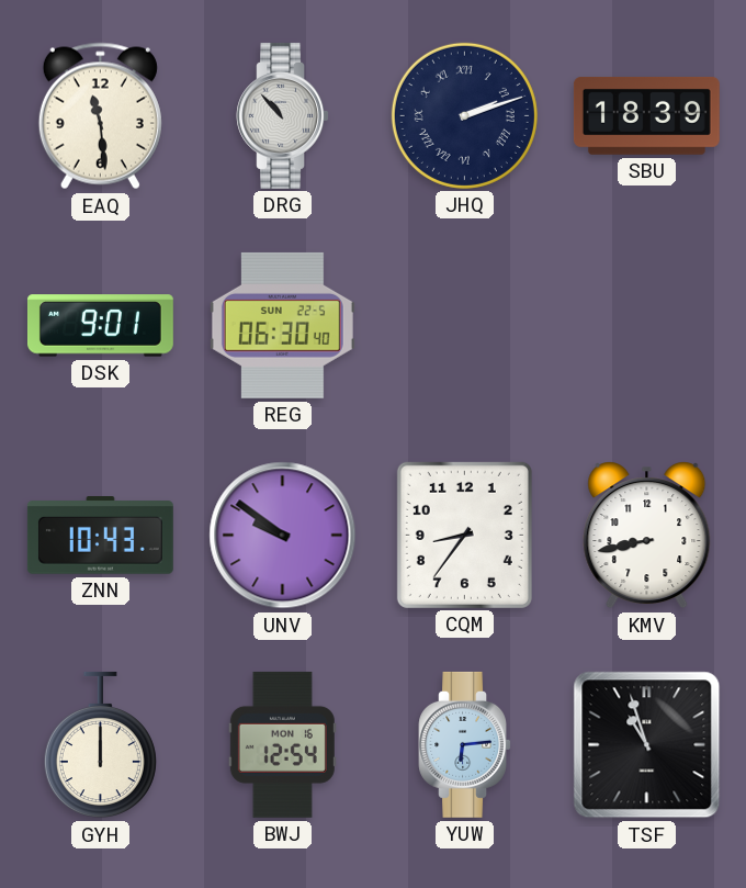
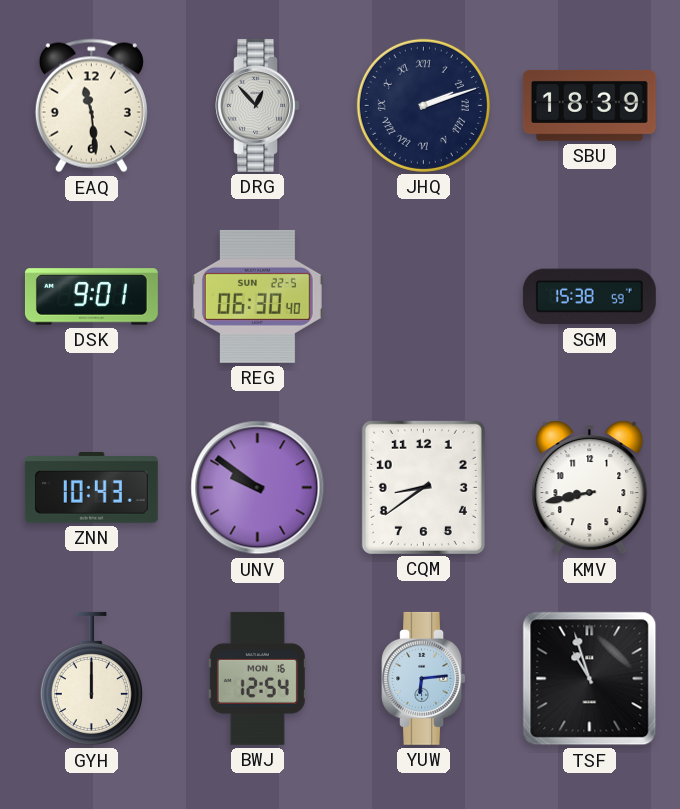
DRG: 10:53 -> 12:53
SGM: none -> 15:38
CQM: 8:36 -> 8:39
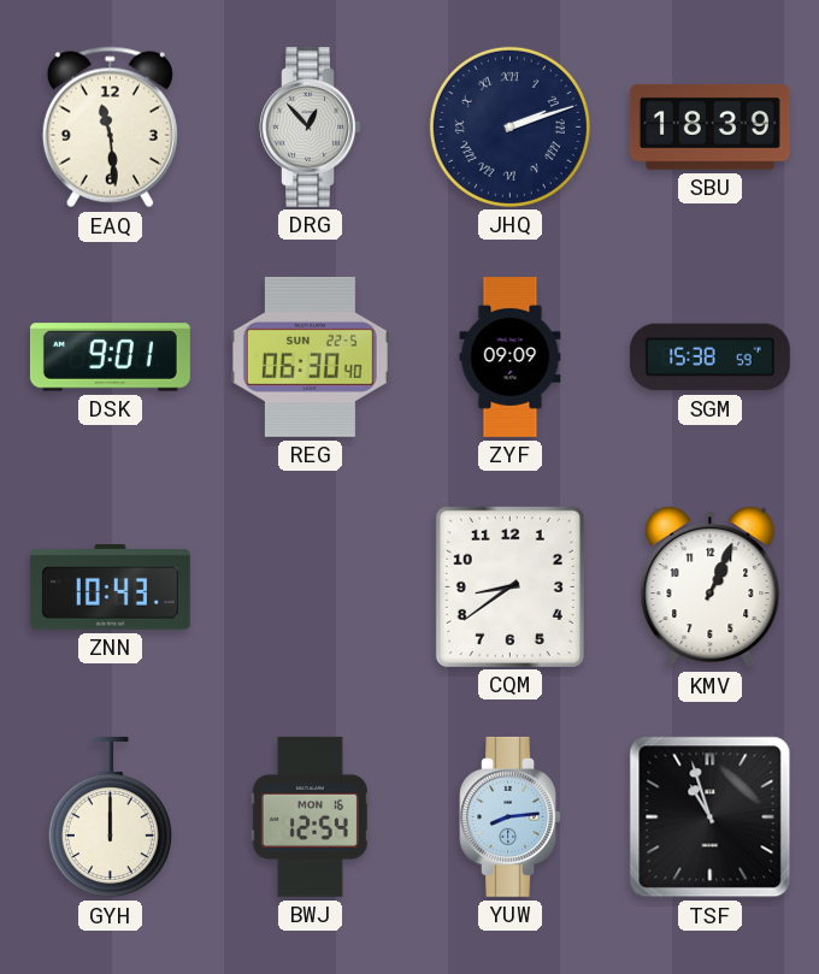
ZYF: none -> 09:09
UNV: 9:51 -> none
KMV: 8:43 -> 1:04
YUW: 6:14 -> 8:14
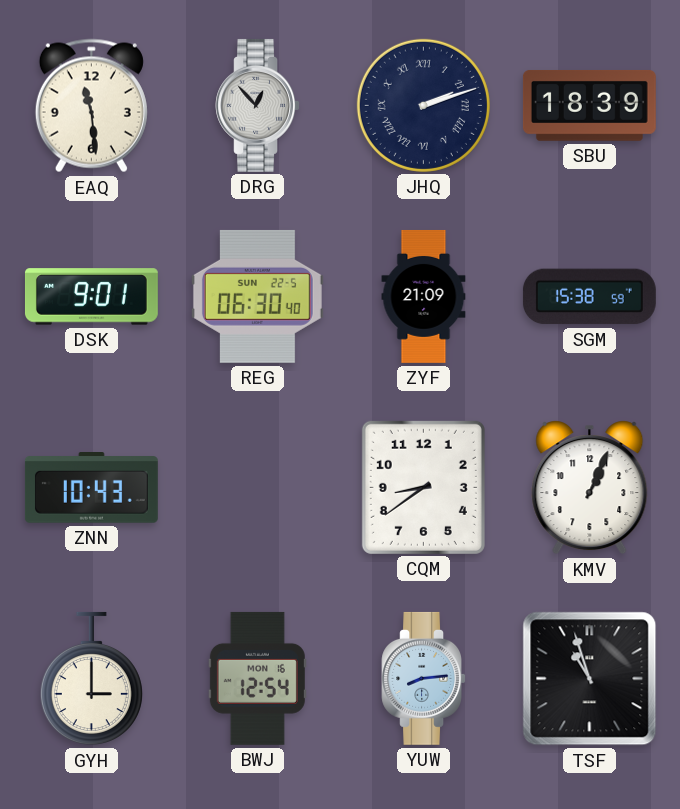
ZYF: 09:09 -> 21:09
GYH: 12:00 -> 3:00
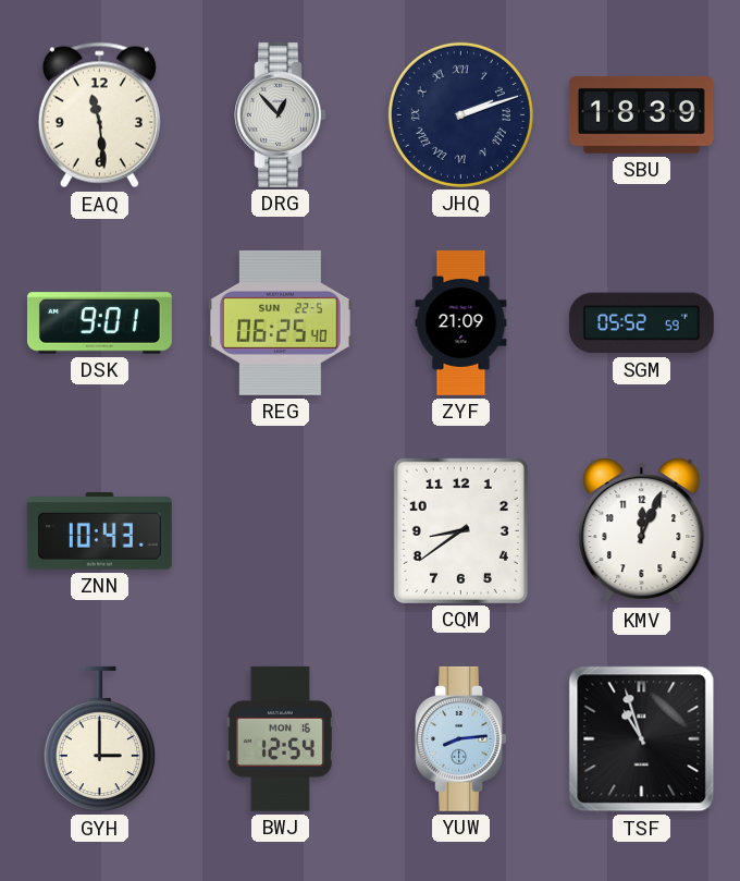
REG: 06:30 -> 06:25
SGM: 15:38 -> 05:52
KMV: 1:04 -> 12:04
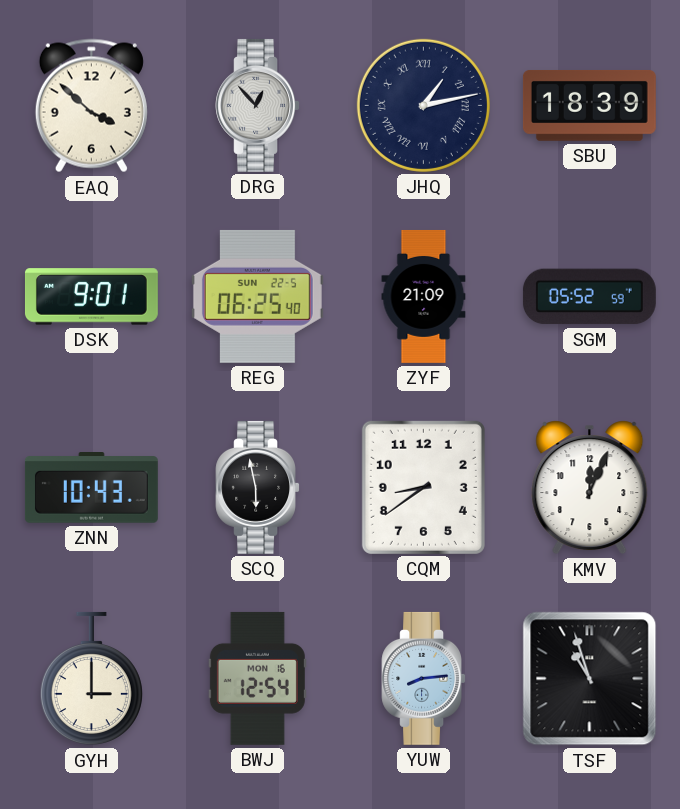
EAQ: 11:29 -> 3:52
JHQ: 2:12 -> 1:13
SCQ: none -> 5:58
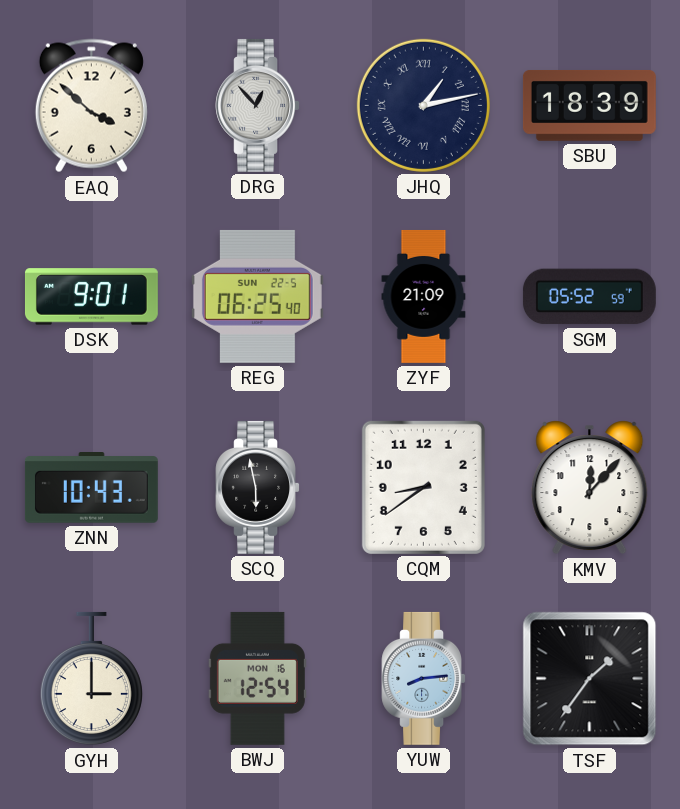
KMV: 12:04 -> 12:07
TSF: 10:57 -> 1:36
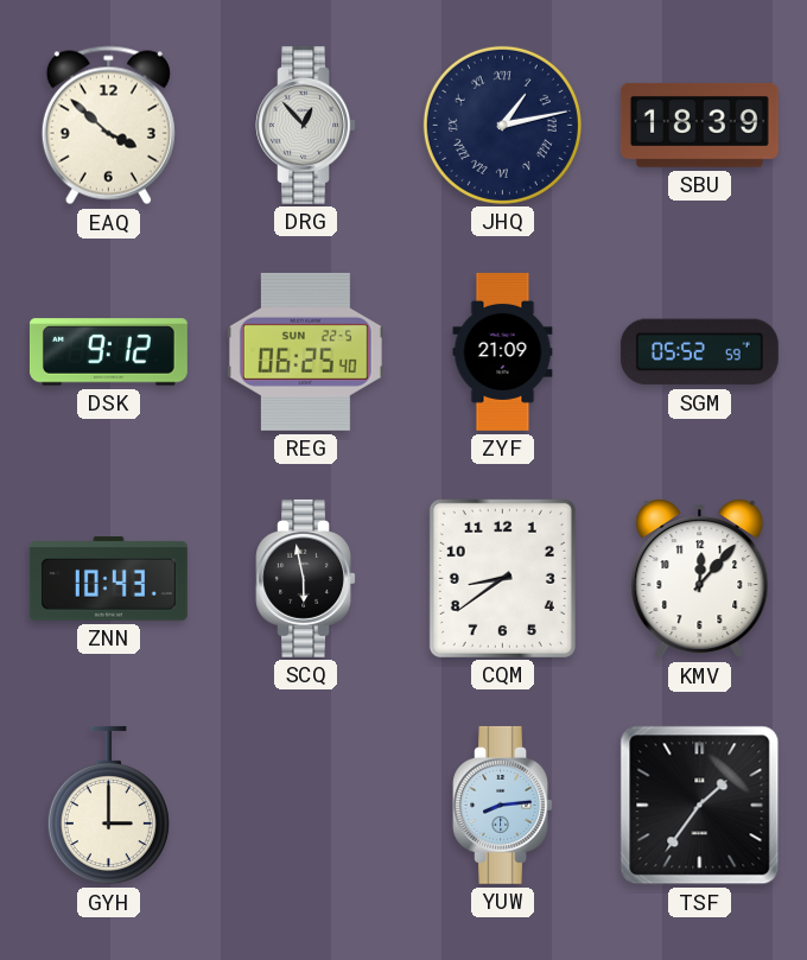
DSK: 9:01 -> 9:12
BWJ: 12:54 -> none
